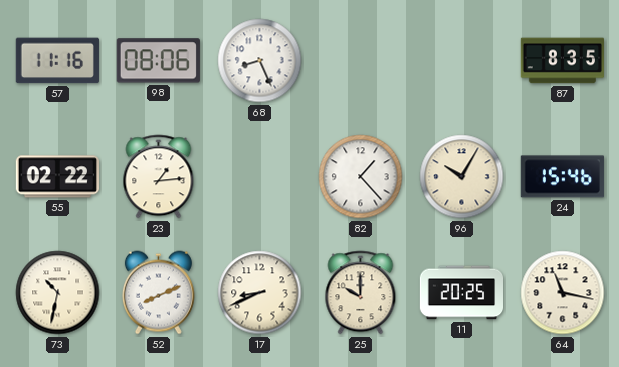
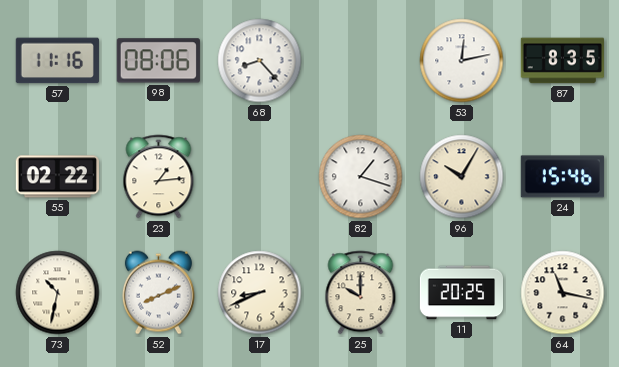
68: 8:26 -> 8:23
53: none -> 12:13
82: 1:23 -> 1:18
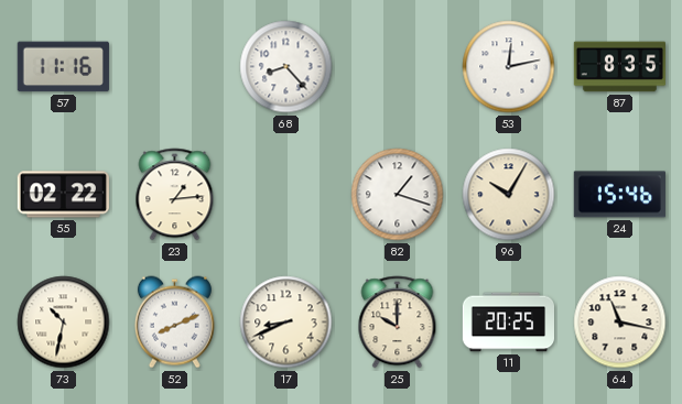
98: 08:06 -> none
